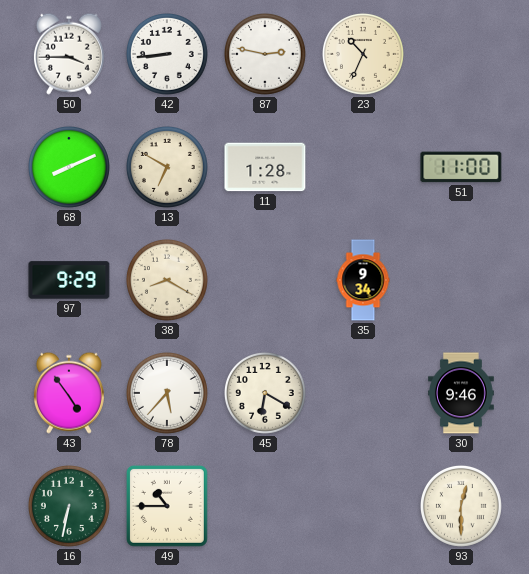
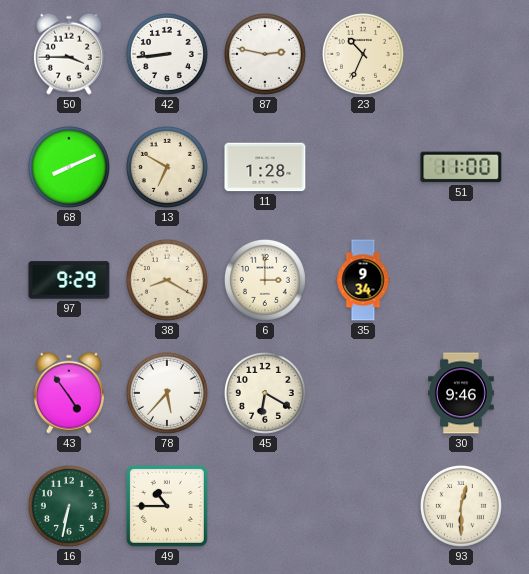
6: none -> 3:00
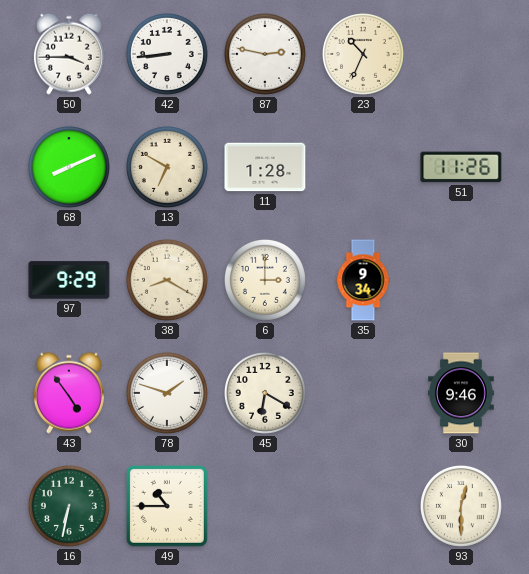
51: 11:00 -> 11:26
78: 5:37 -> 1:48
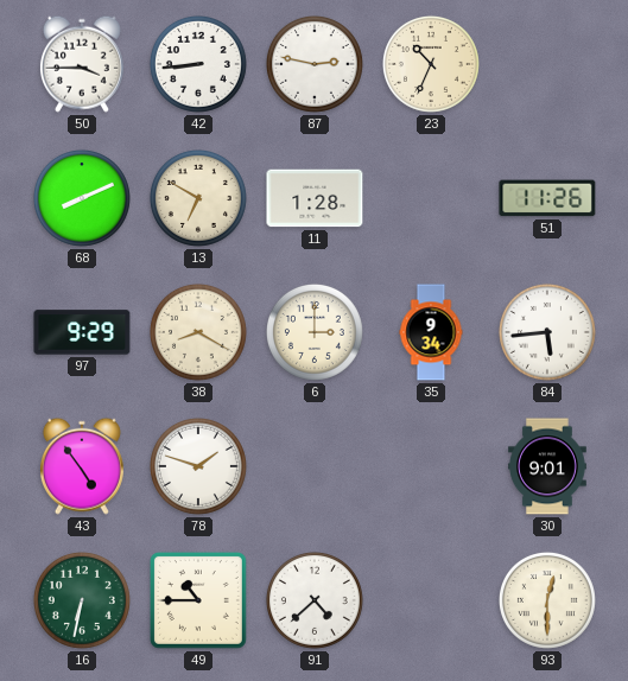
84: none -> 5:44
45: 6:20 -> none
30: 9:46 -> 9:01
91: none -> 4:38
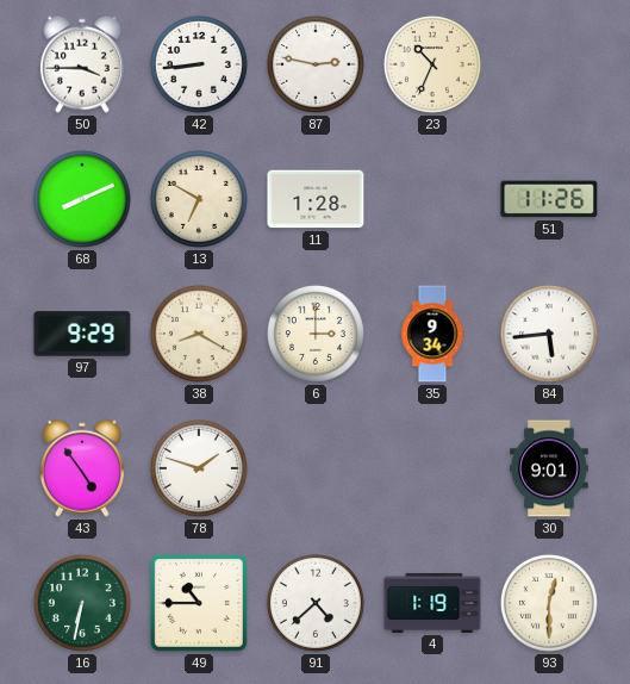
4: none -> 1:19
